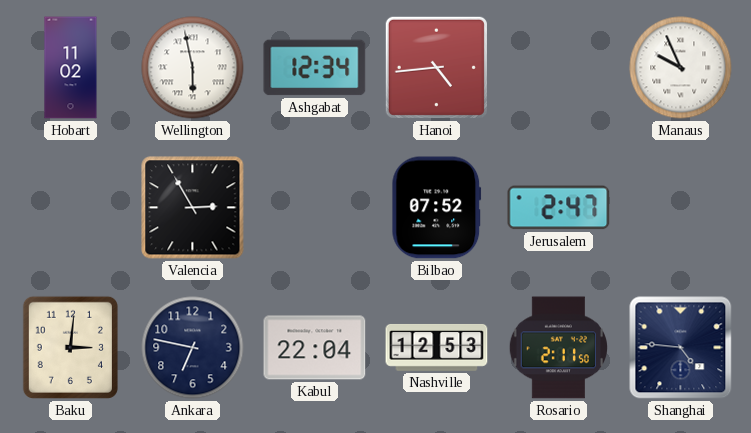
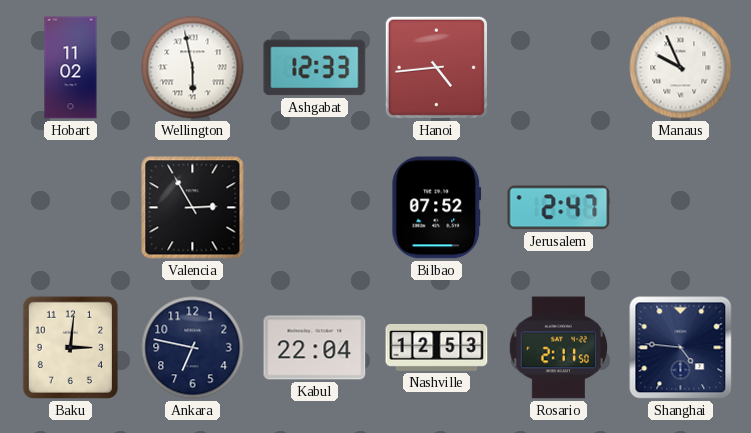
Ashgabat: 12:34 -> 12:33
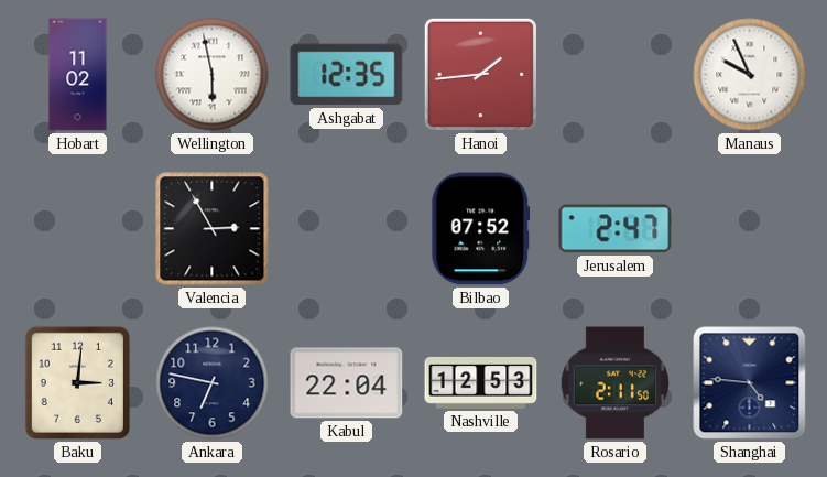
Ashgabat: 12:33 -> 12:35
Hanoi: 4:44 -> 1:44
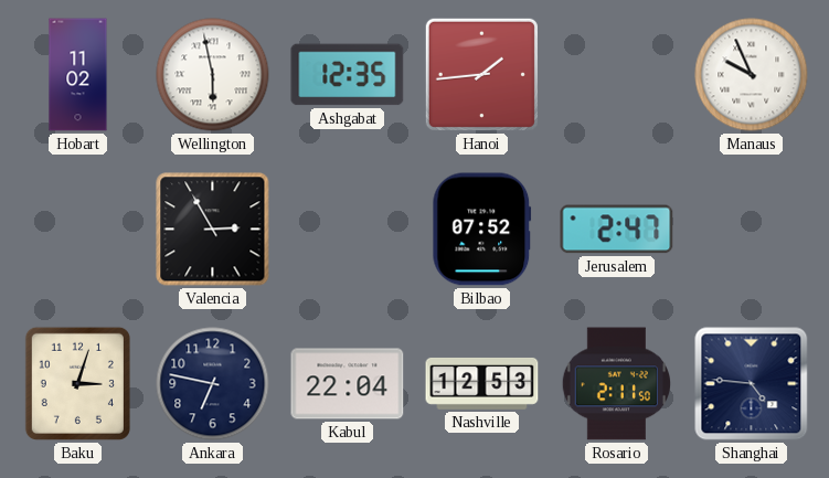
Baku: 3:01 -> 3:03
